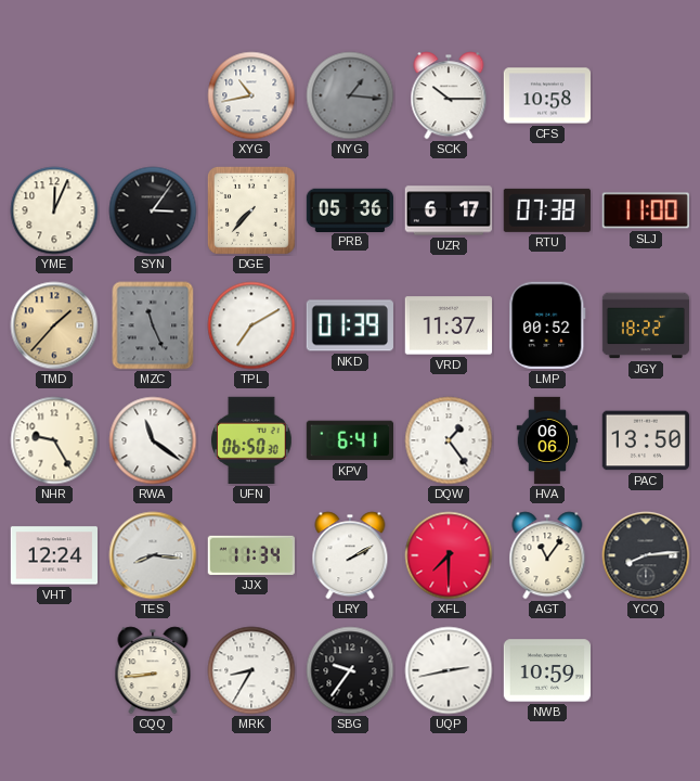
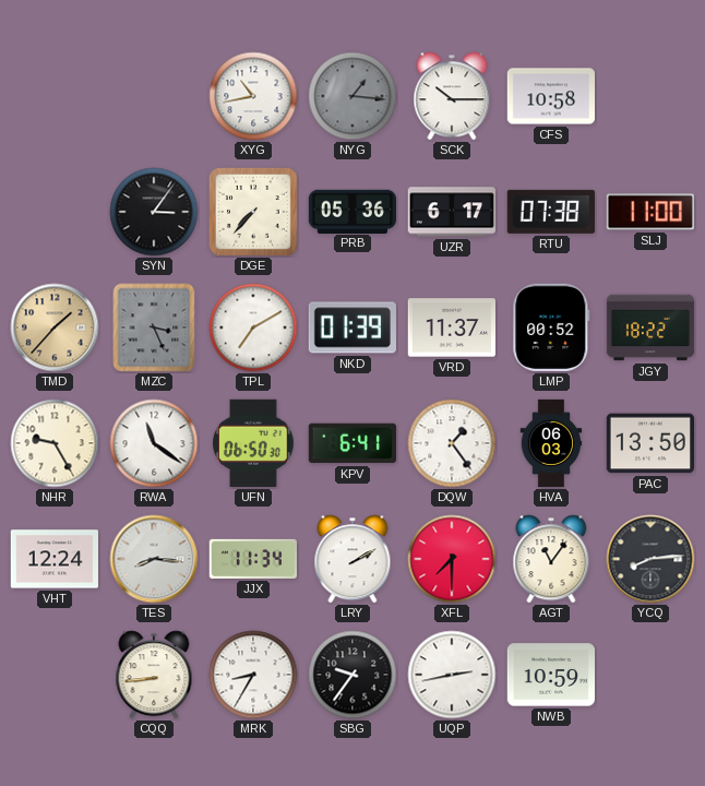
YME: 12:04 -> none
MZC: 11:26 -> 3:26
HVA: 06:06 -> 06:03
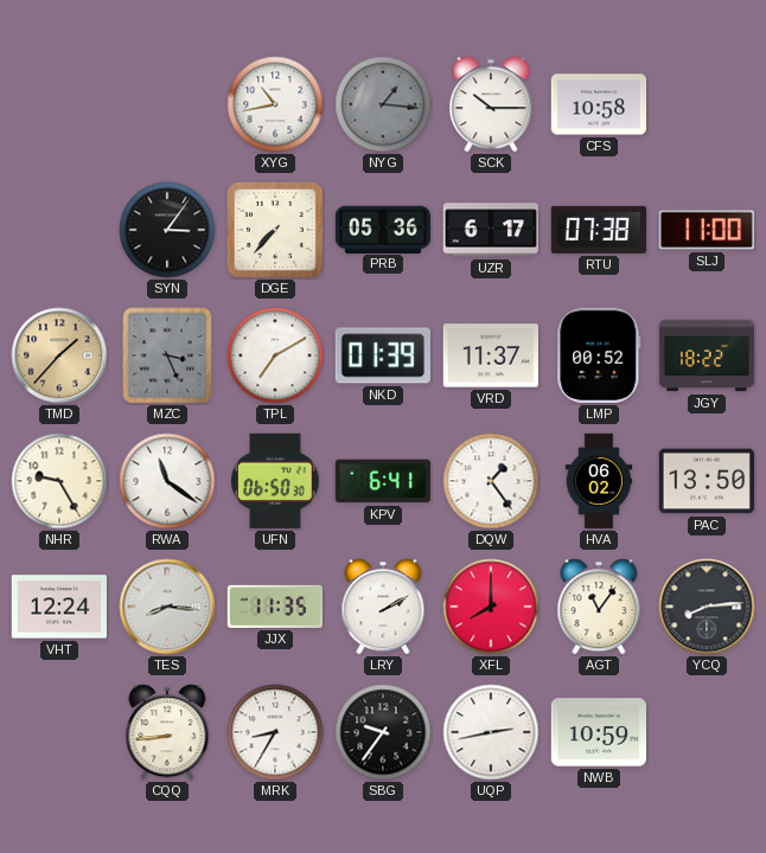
HVA: 06:03 -> 06:02
JJX: 11:34 -> 11:35
XFL: 7:30 -> 8:00
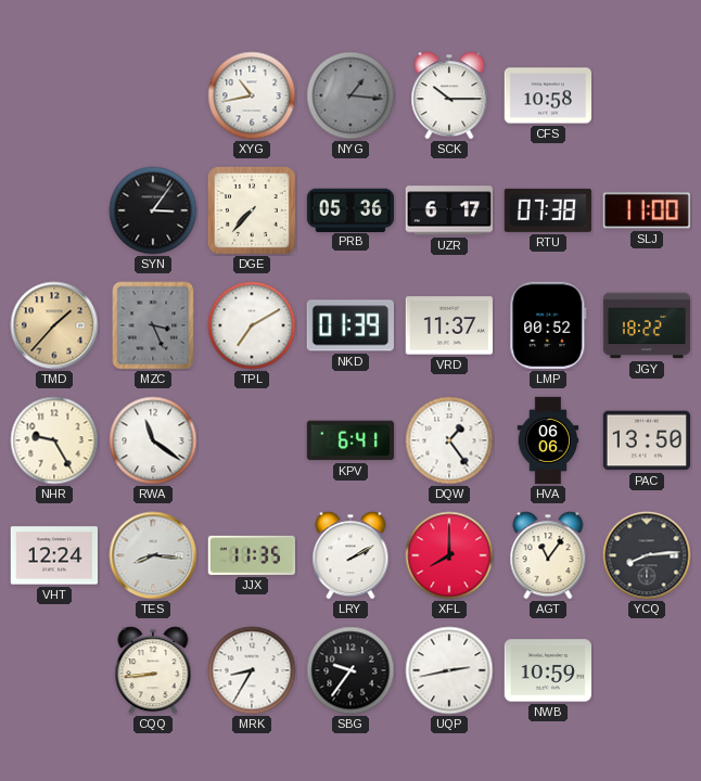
UFN: 06:50 -> none
HVA: 06:02 -> 06:06
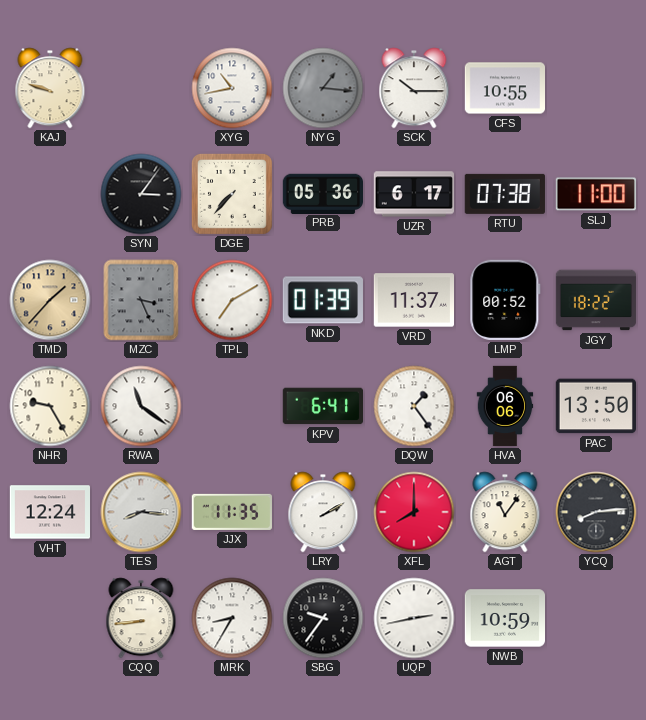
KAJ: none -> 9:48
CFS: 10:58 -> 10:55
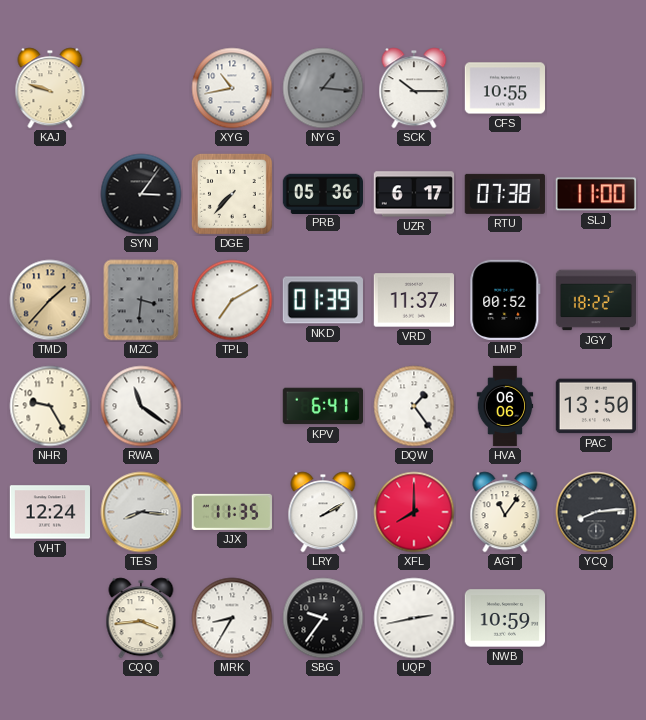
MZC: 3:26 -> 3:31
CQQ: 8:44 -> 3:44
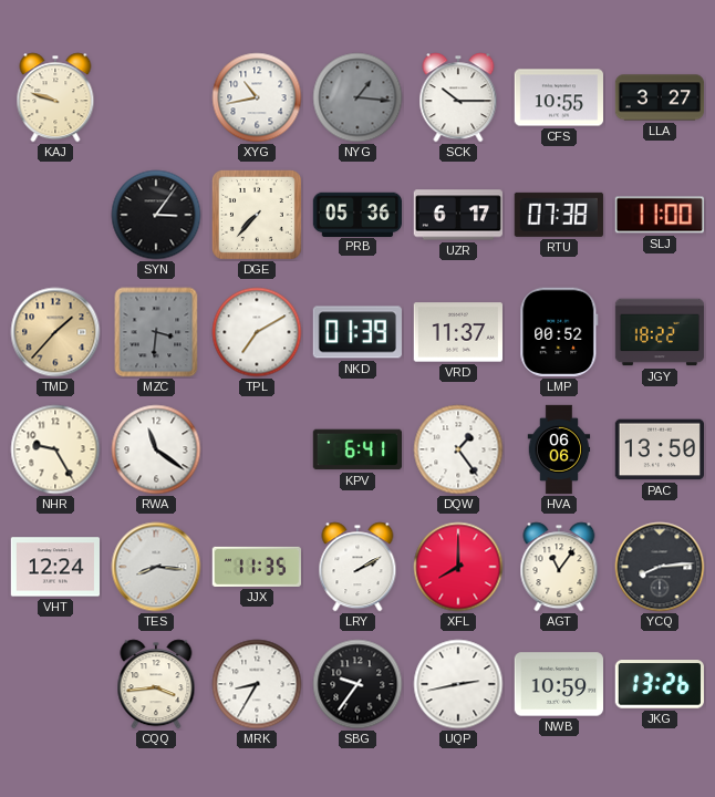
LLA: none -> 3:27
JKG: none -> 13:26
